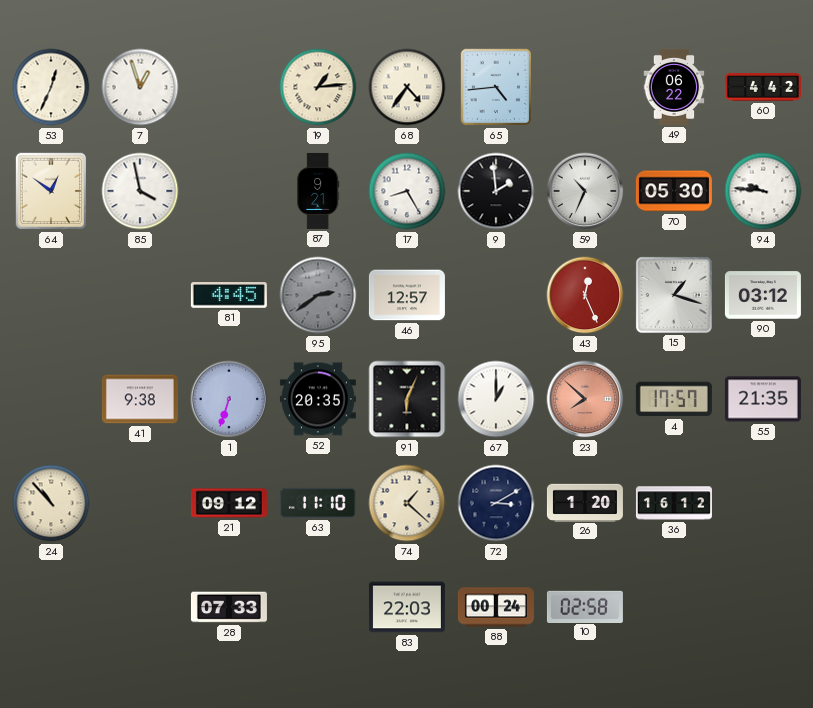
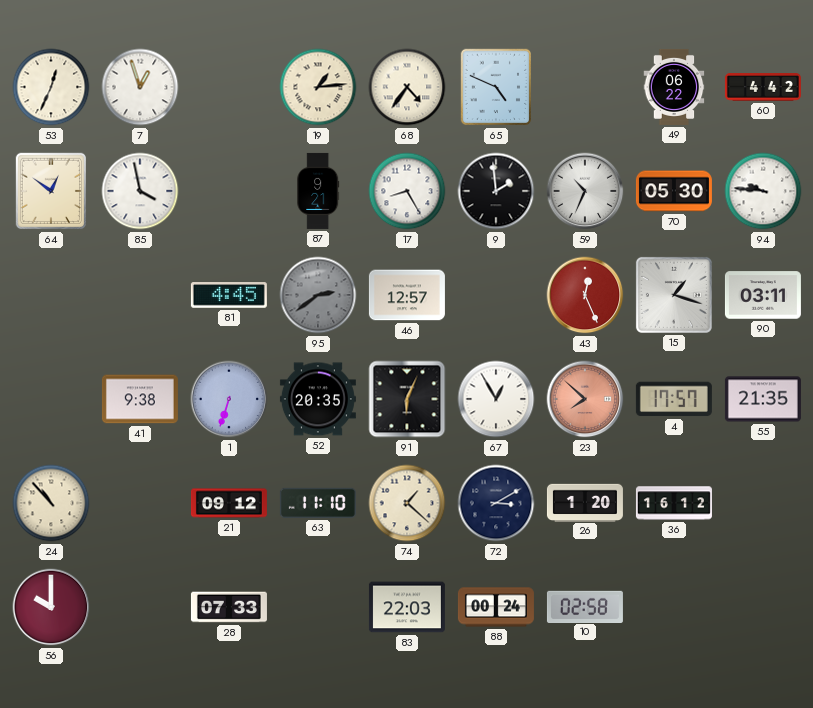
65: 4:44 -> 4:49
90: 03:12 -> 03:11
67: 1:00 -> 12:55
56: none -> 10:00
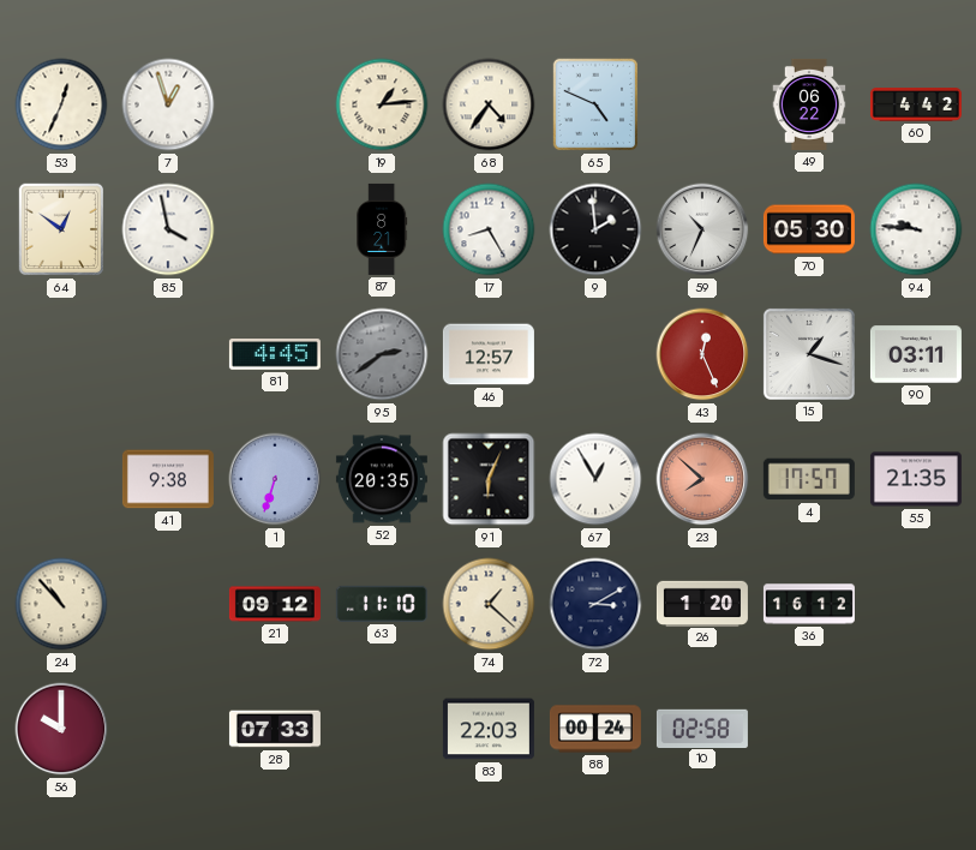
87: 9:21 -> 8:21
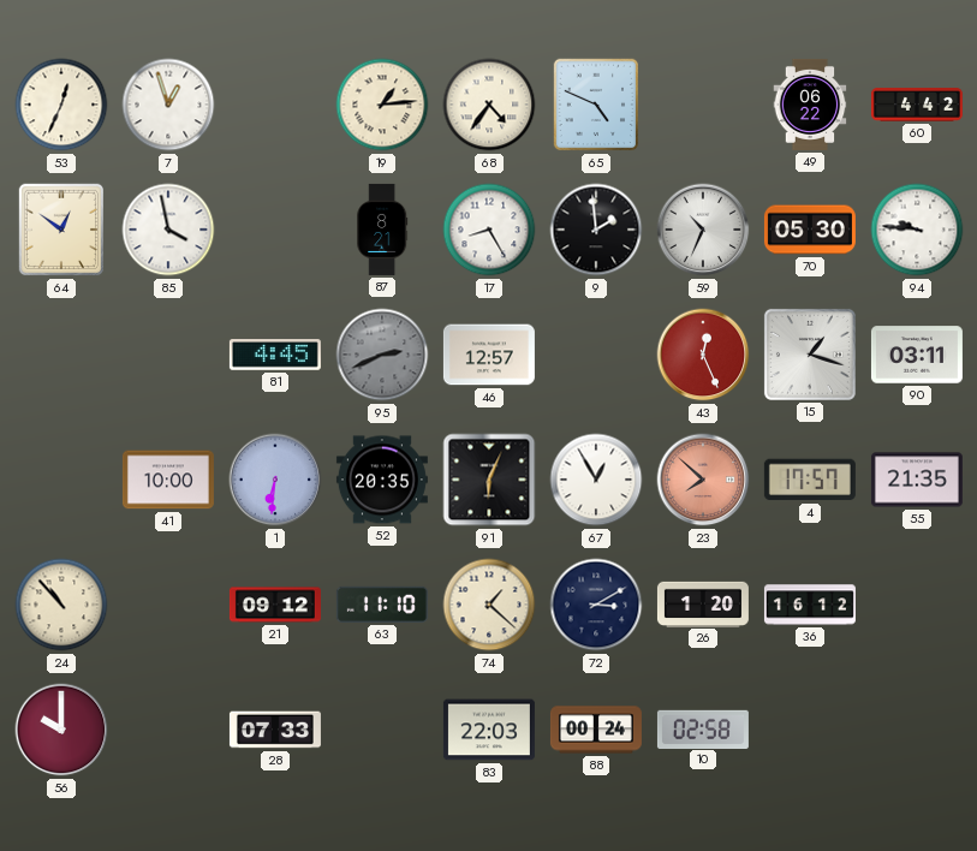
95: 2:39 -> 2:41
41: 9:38 -> 10:00
1: 6:33 -> 6:31
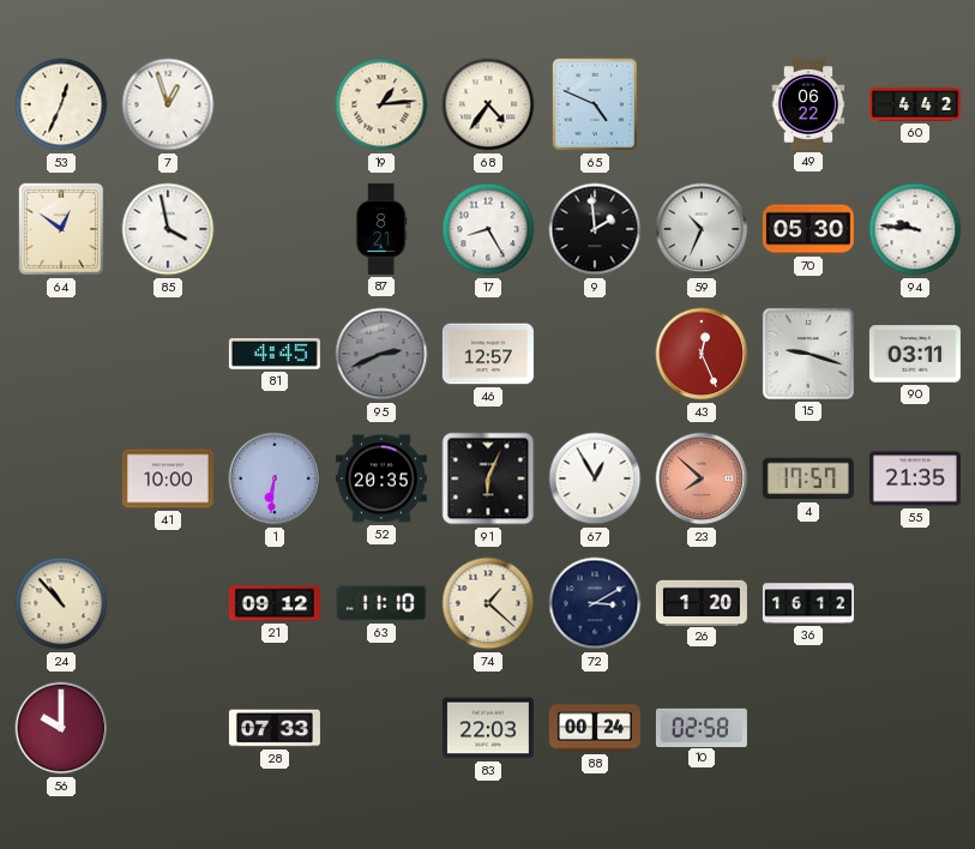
15: 1:18 -> 9:18
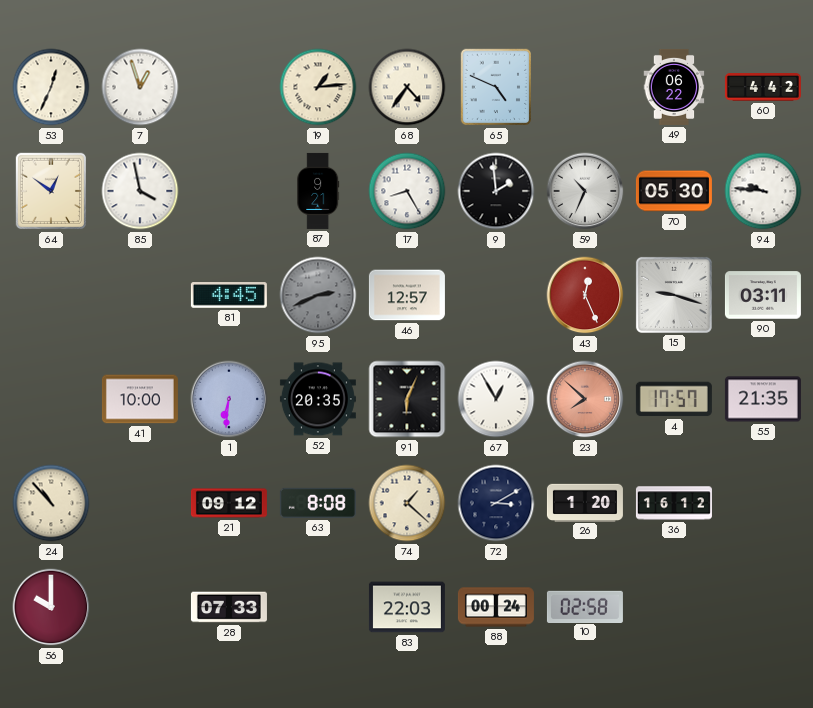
87: 8:21 -> 9:21
63: 11:10 -> 8:08
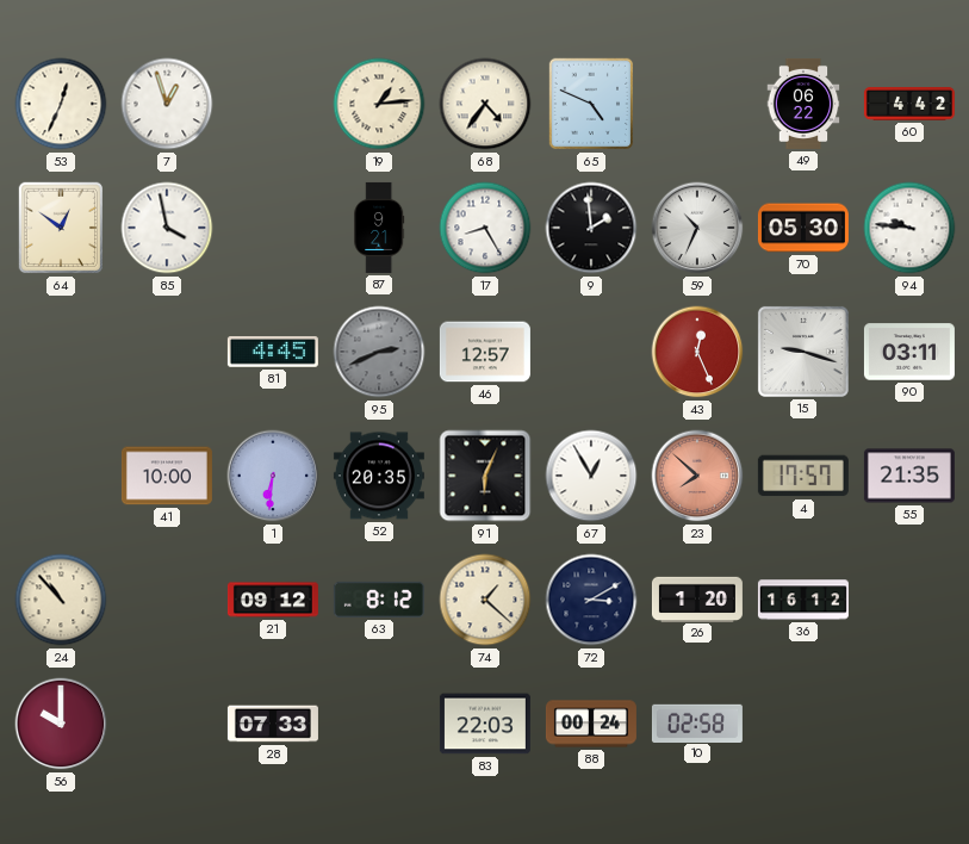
63: 8:08 -> 8:12
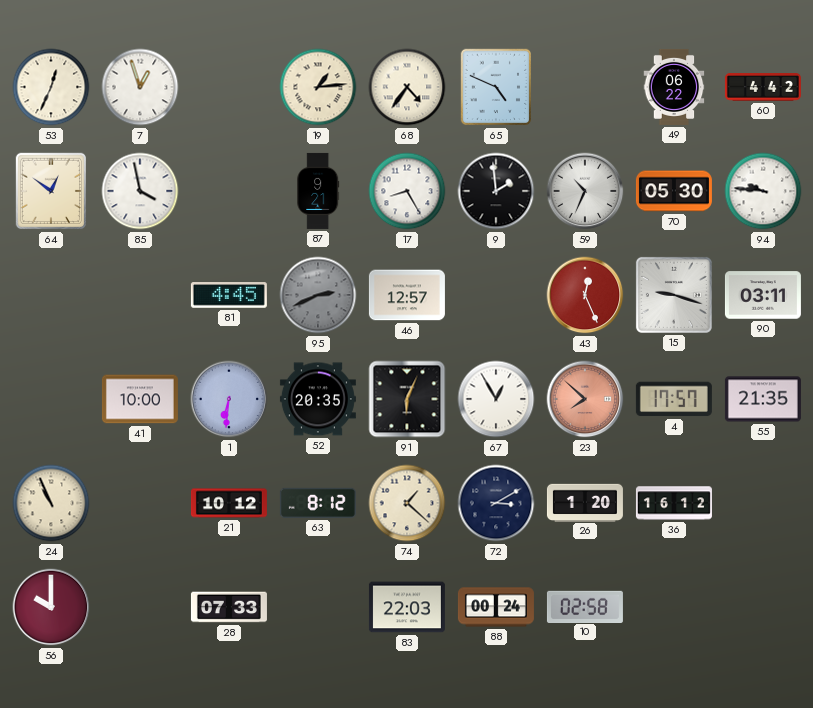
24: 10:53 -> 10:56
21: 09:12 -> 10:12
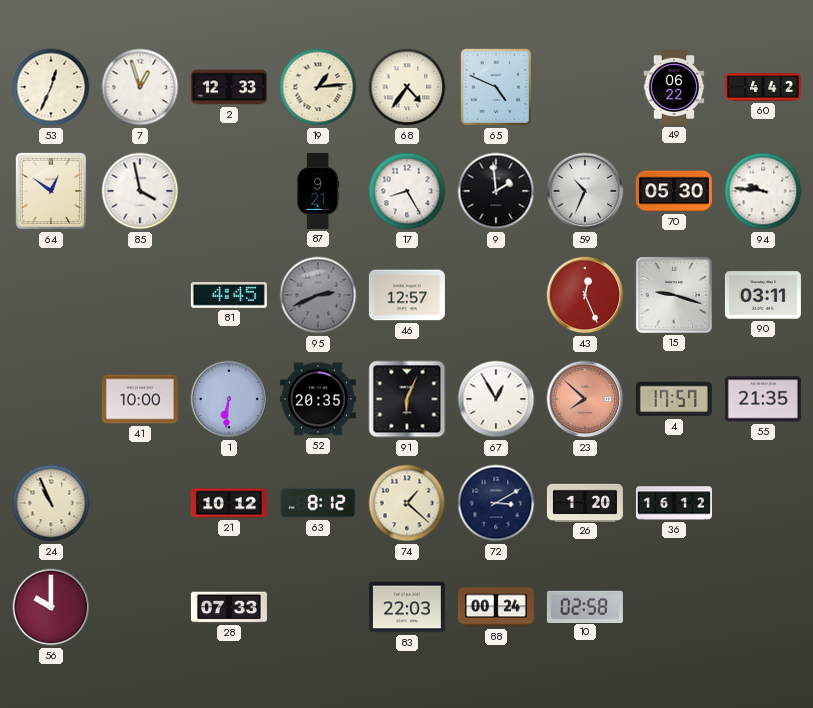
2: none -> 12:33
